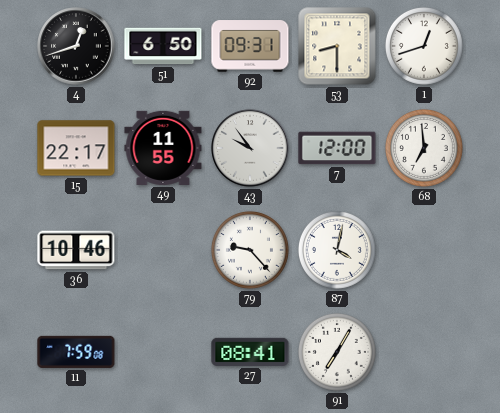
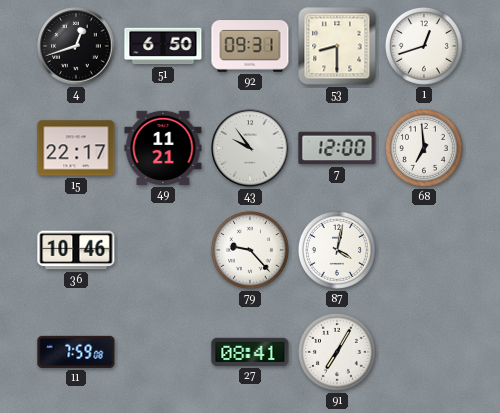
49: 11:55 -> 11:21
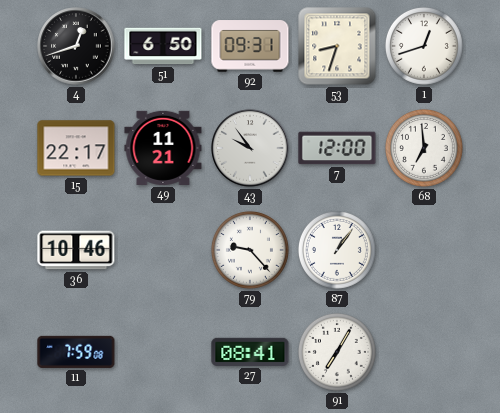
53: 8:30 -> 8:33
87: 4:02 -> 1:06
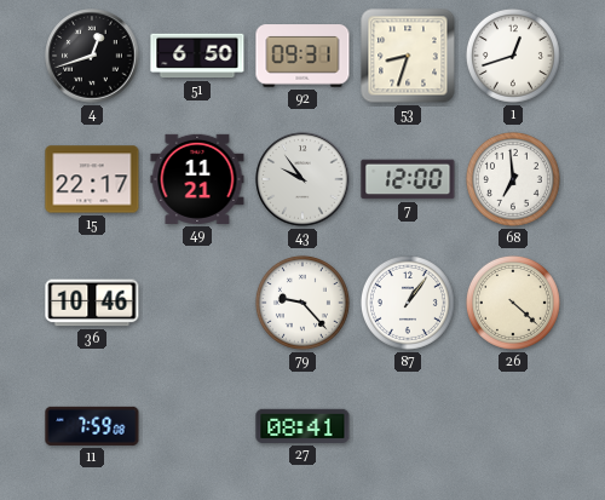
26: none -> 4:22
91: 7:05 -> none
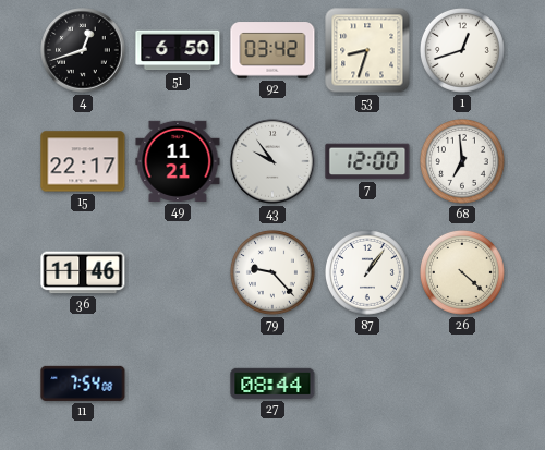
92: 09:31 -> 03:42
36: 10:46 -> 11:46
11: 7:59 -> 7:54
27: 08:41 -> 08:44
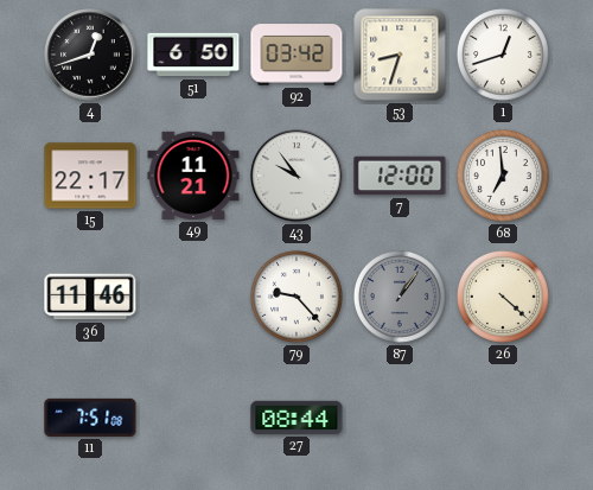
87 dial: white -> grey
11: 7:54 -> 7:51
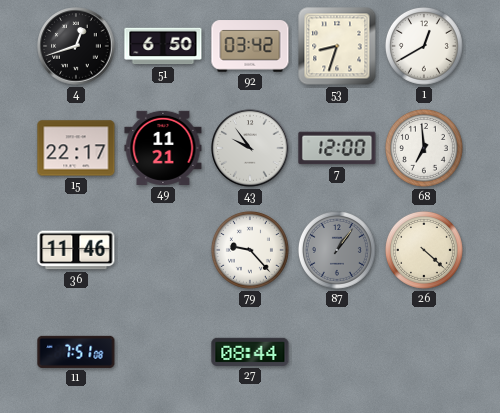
1: 12:42 -> 12:40
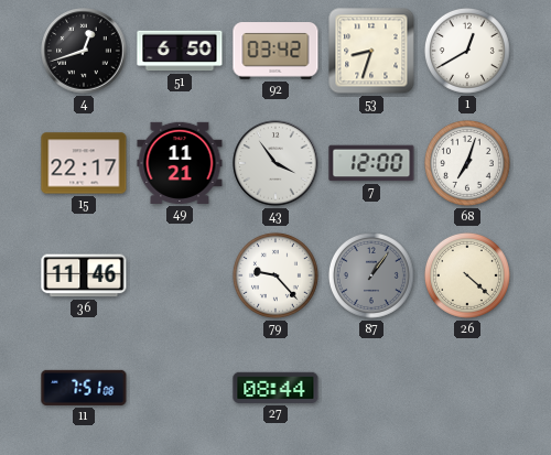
43: 9:54 -> 3:54
68: 6:59 -> 7:03
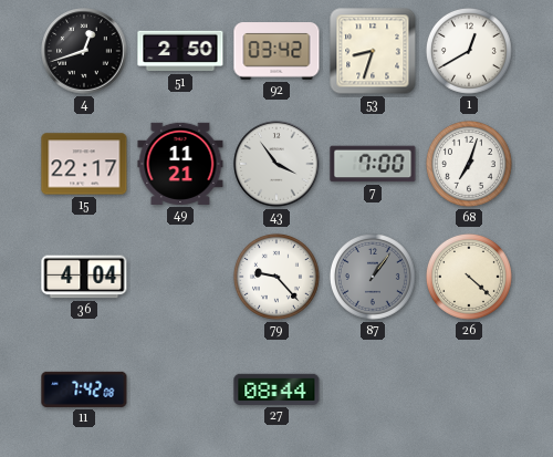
51: 6:50 -> 2:50
7: 12:00 -> 7:00
36: 11:46 -> 4:04
11: 7:51 -> 7:42
